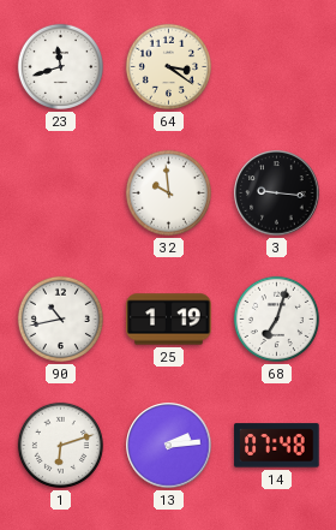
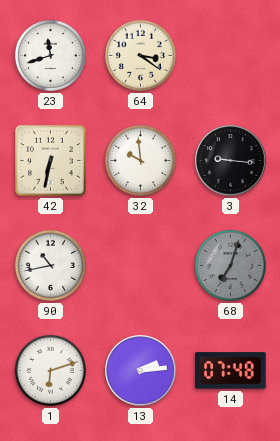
42: none -> 6:32
25: 1:19 -> none
68 dial: white -> grey
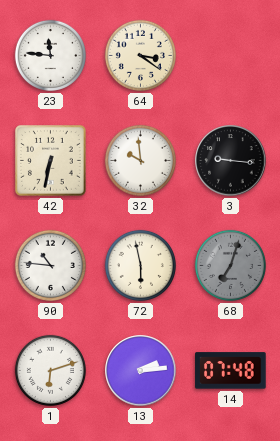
23: 11:42 -> 11:46
90: 10:43 -> 10:46
72: none -> 5:58
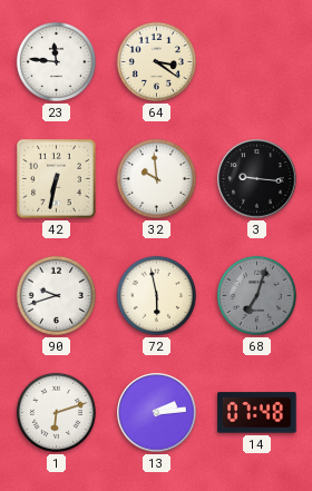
90: 10:46 -> 9:42
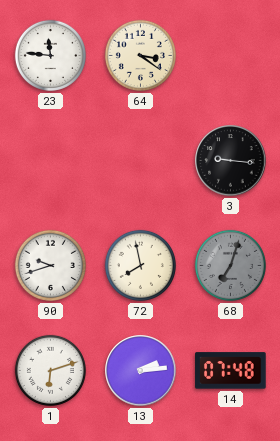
42: 6:32 -> none
32: 9:59 -> none
72: 5:58 -> 7:58
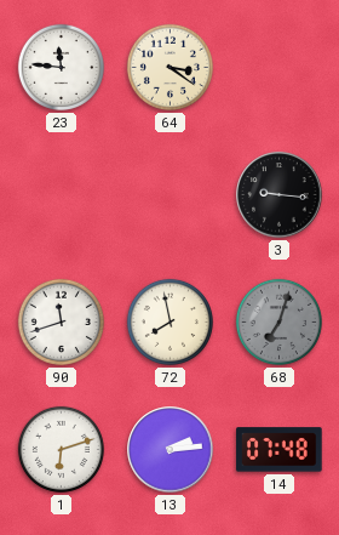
90: 9:42 -> 11:42
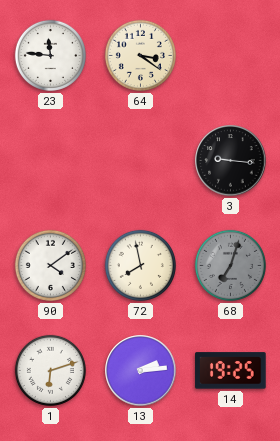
90: 11:42 -> 4:09
14: 07:48 -> 19:25
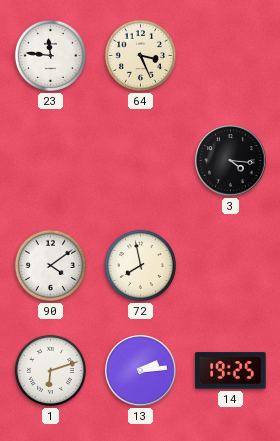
64: 3:21 -> 3:26
3: 9:16 -> 4:16
68: 7:03 -> none
